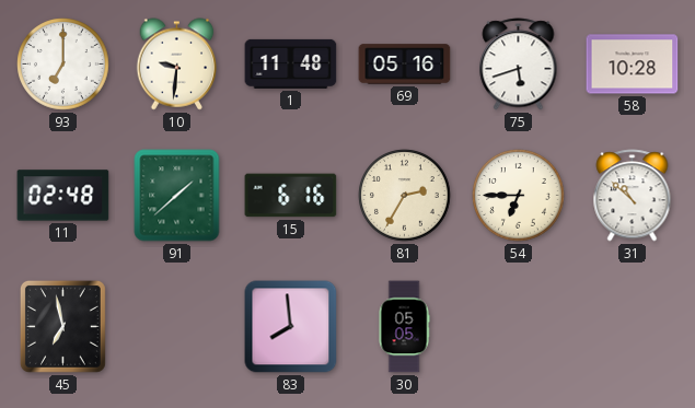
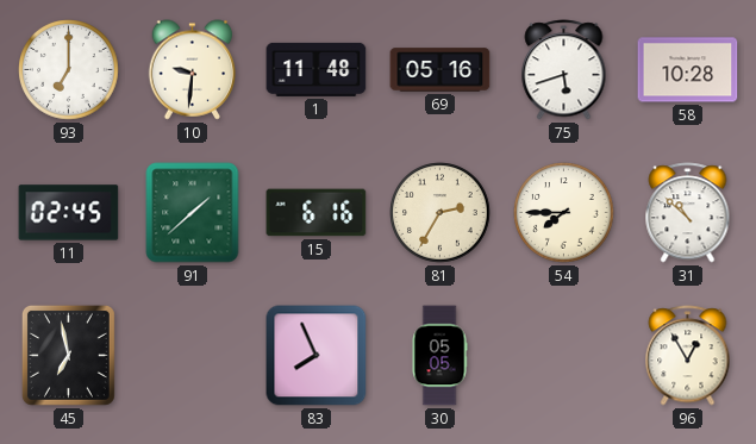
11: 02:48 -> 02:45
54: 6:45 -> 7:45
83: 7:59 -> 7:56
96: none -> 12:55
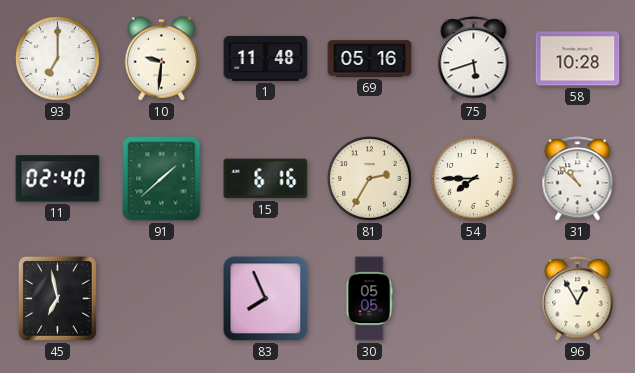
11: 02:45 -> 02:40
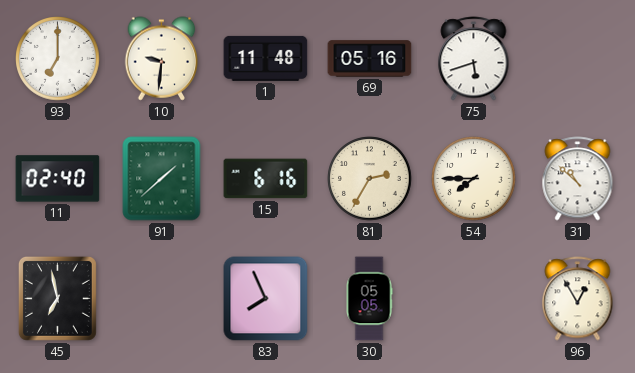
58: 10:28 -> none
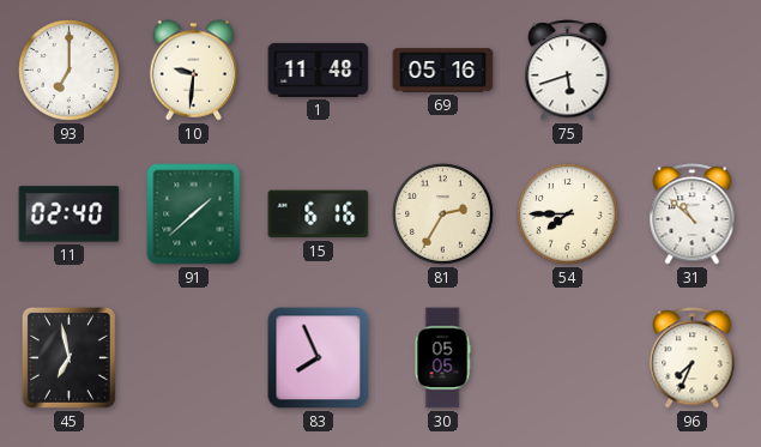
96: 12:55 -> 7:34
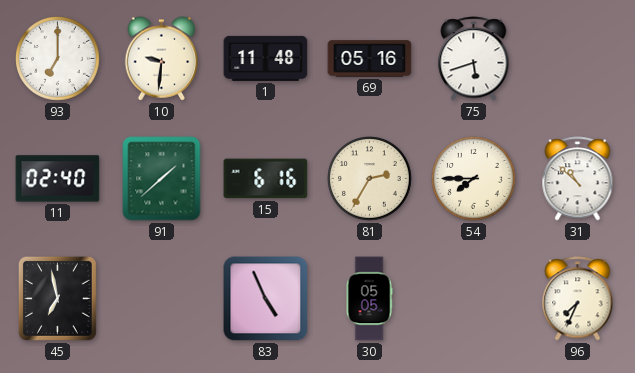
83: 7:56 -> 4:56
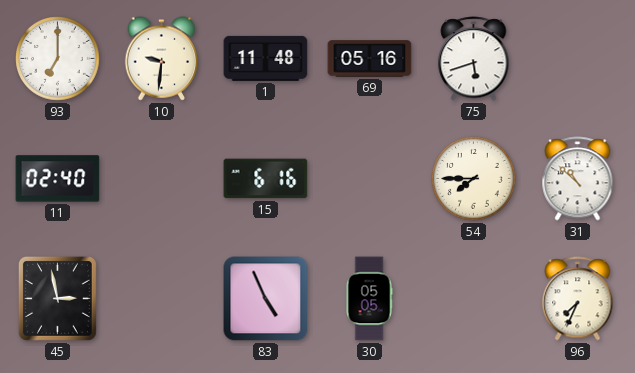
91: 1:38 -> none
81: 2:35 -> none
45: 6:58 -> 2:58
